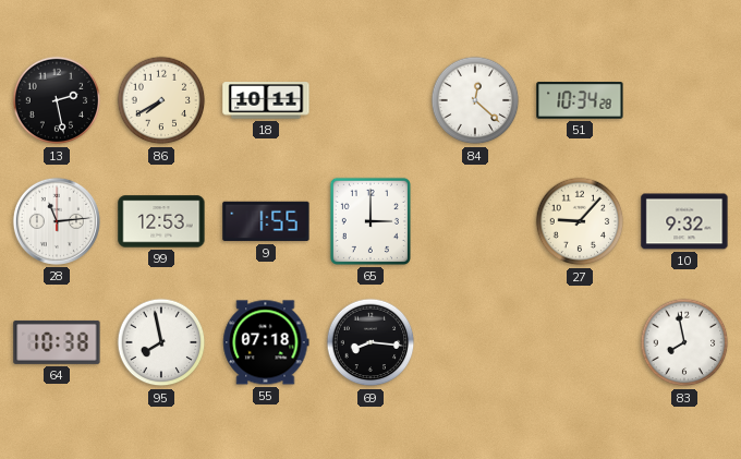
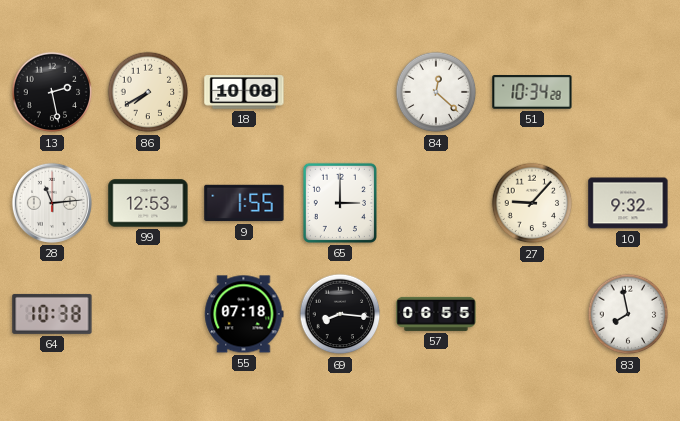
18: 10:11 -> 10:08
95: 7:58 -> none
57: none -> 06:55
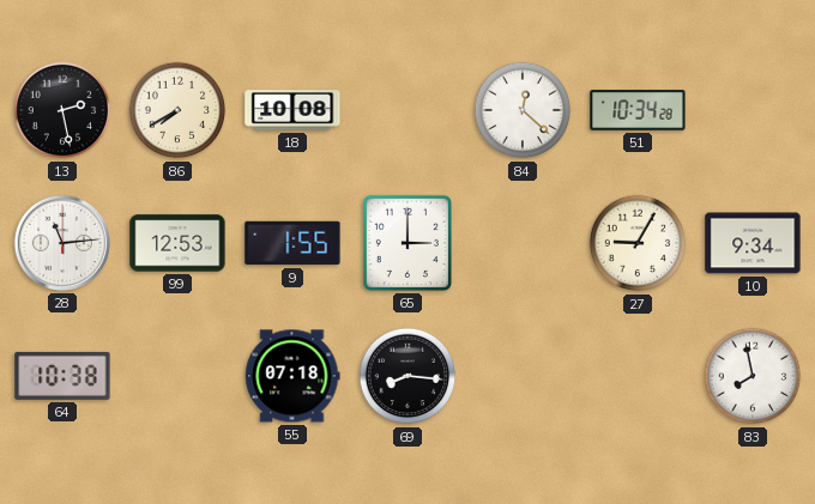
27: 9:07 -> 9:05
10: 9:32 -> 9:34
57: 06:55 -> none
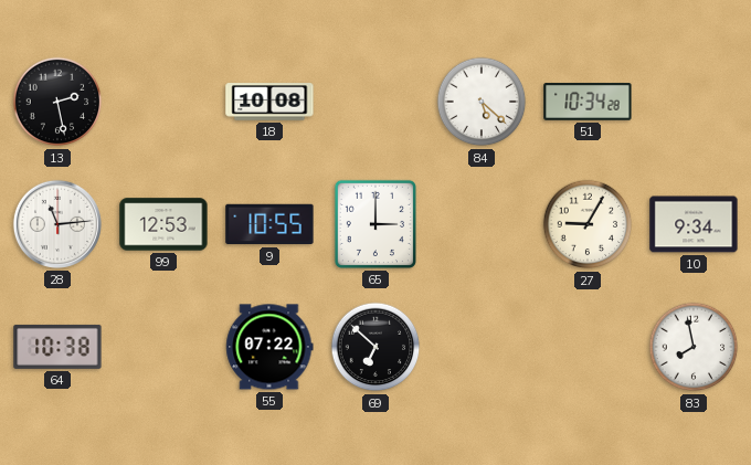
86: 7:40 -> none
84: 12:22 -> 5:22
9: 1:55 -> 10:55
55: 07:18 -> 07:22
69: 8:16 -> 6:52
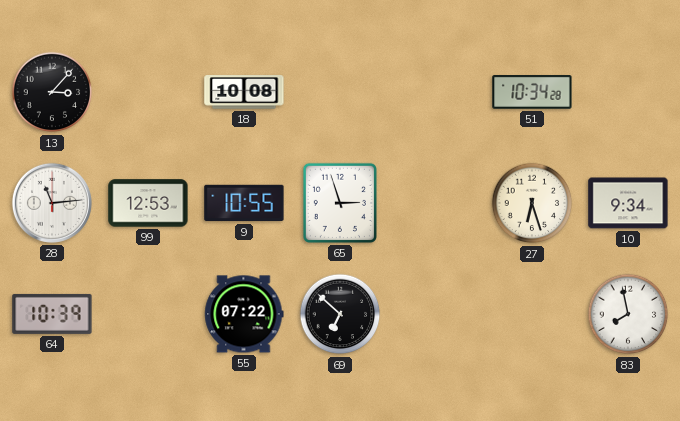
13: 2:28 -> 3:07
84: 5:22 -> none
65: 3:00 -> 2:57
27: 9:05 -> 6:27
64: 10:38 -> 10:39
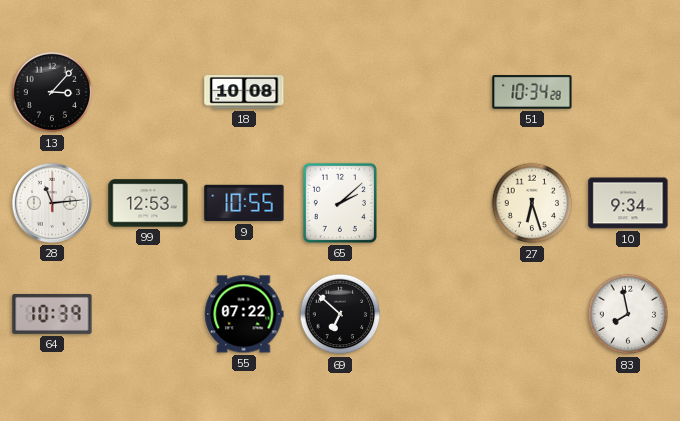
65: 2:57 -> 2:08
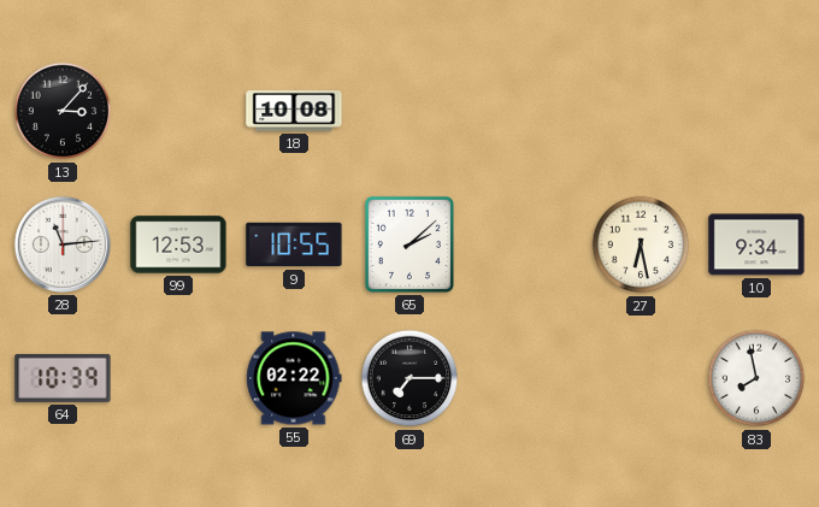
51: 10:34 -> none
27: 6:27 -> 6:28
55: 07:22 -> 02:22
69: 6:52 -> 7:15
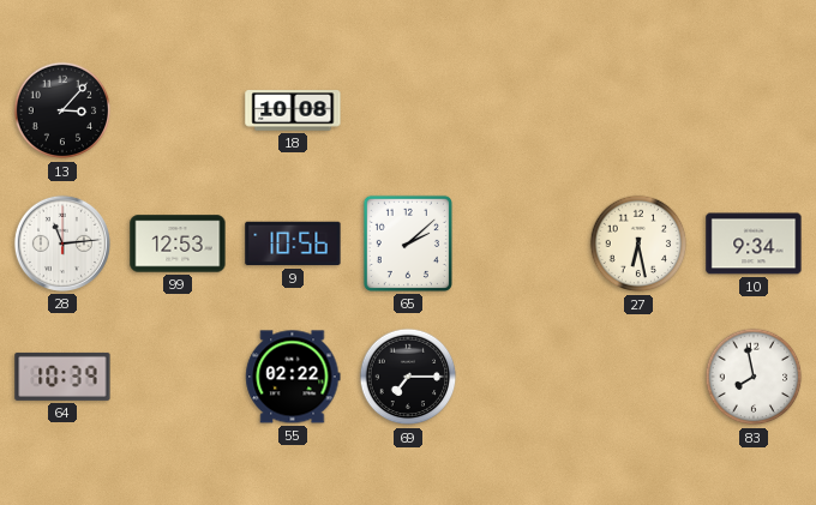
9: 10:55 -> 10:56
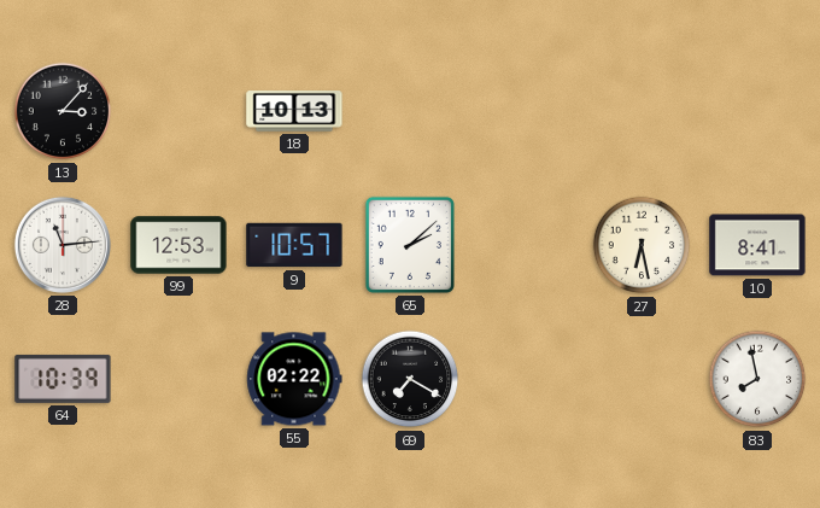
18: 10:08 -> 10:13
9: 10:56 -> 10:57
10: 9:34 -> 8:41
69: 7:15 -> 7:20
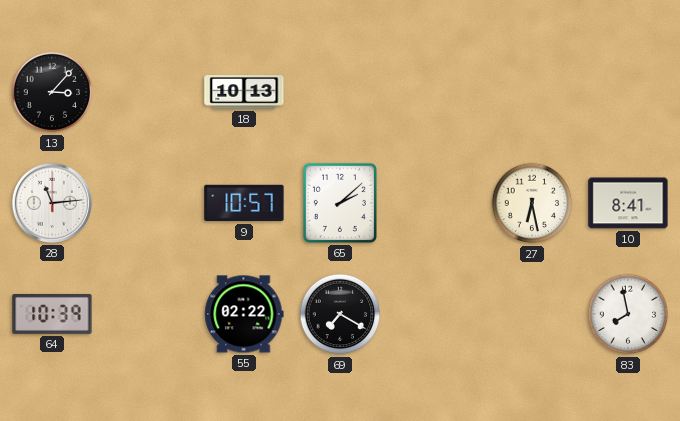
99: 12:53 -> none
